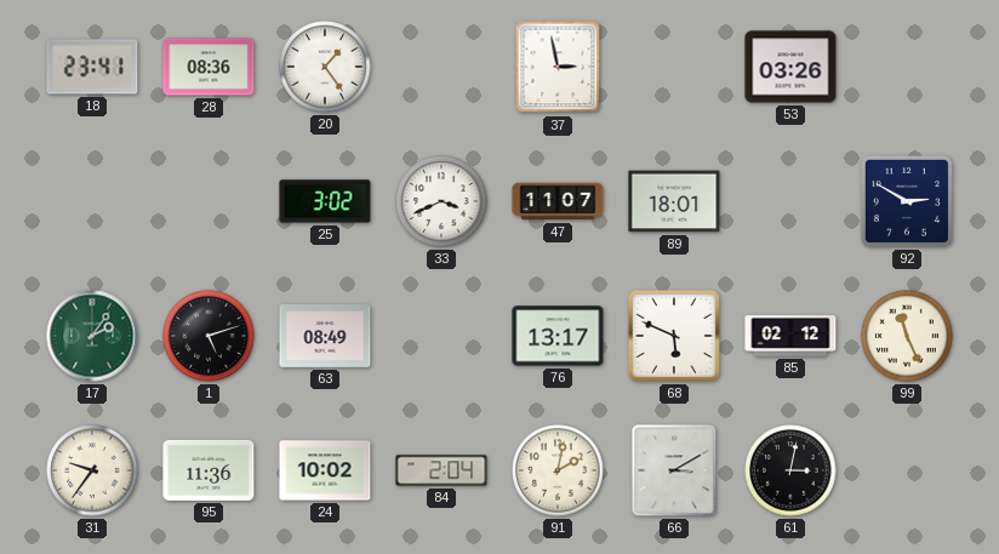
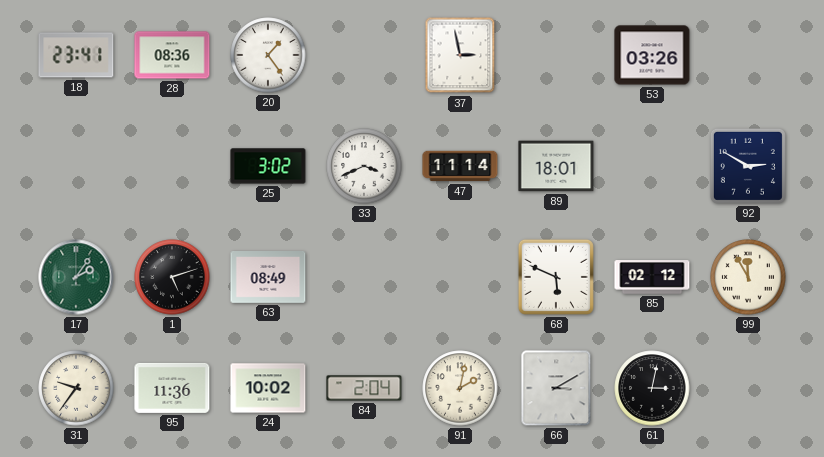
47: 11:07 -> 11:14
76: 13:17 -> none
99: 11:26 -> 11:55
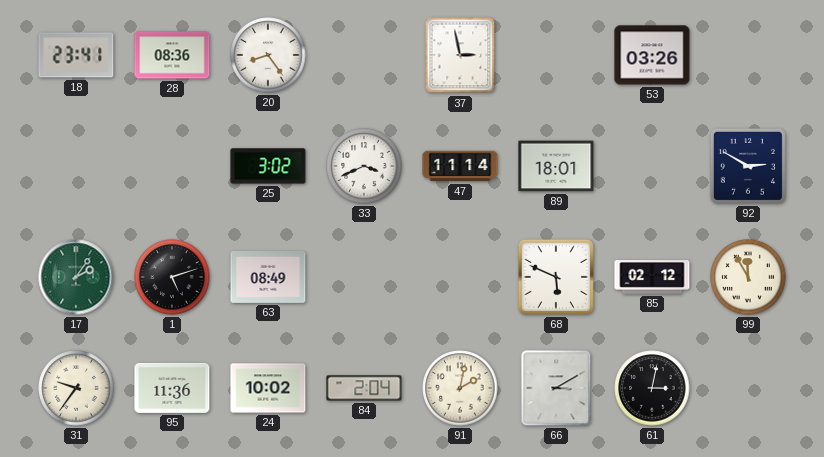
20: 1:24 -> 8:24
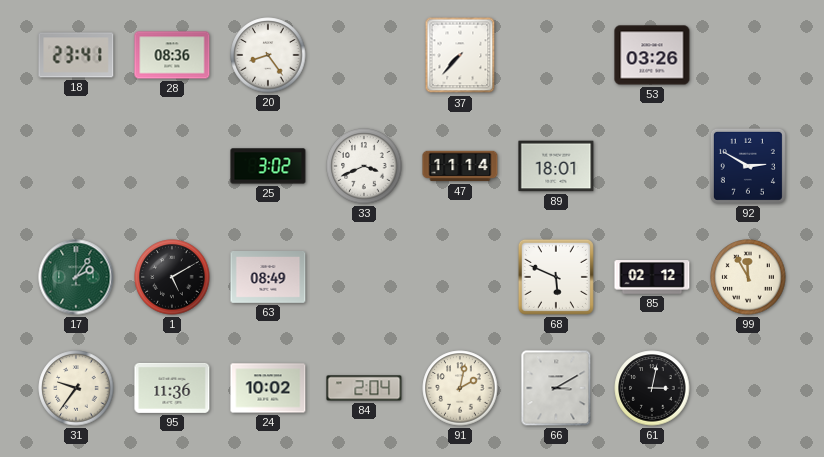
37: 2:58 -> 7:37
1: 5:12 -> 5:10
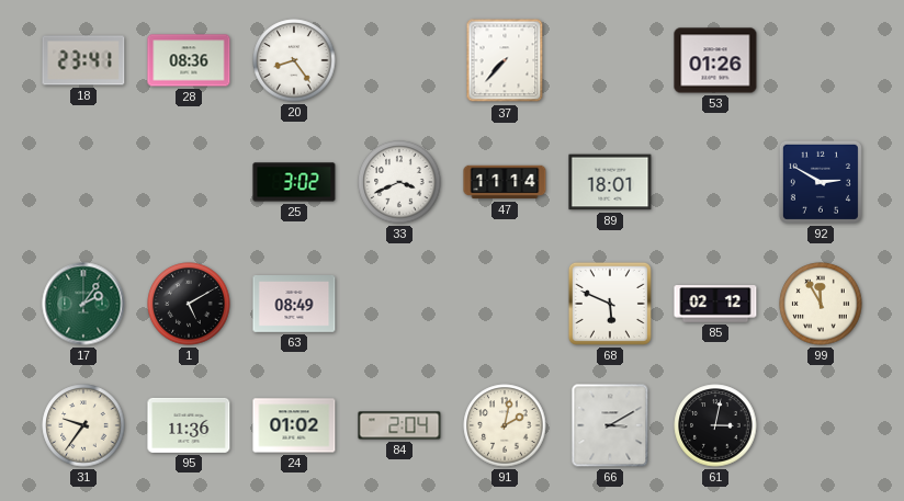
53: 03:26 -> 01:26
24: 10:02 -> 01:02
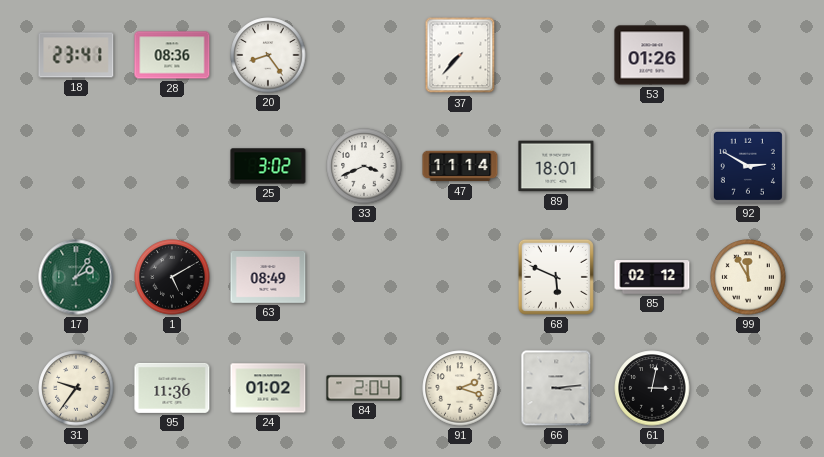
91: 2:02 -> 2:18
66: 3:10 -> 3:14
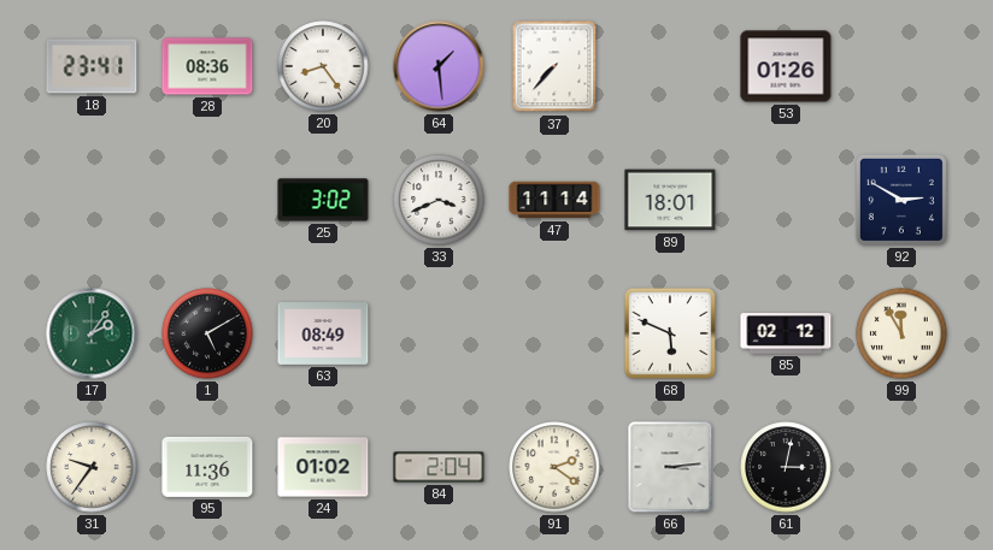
64: none -> 1:29
91: 2:18 -> 2:21
